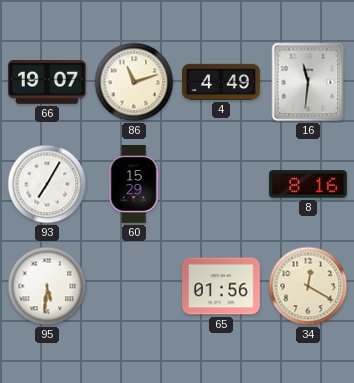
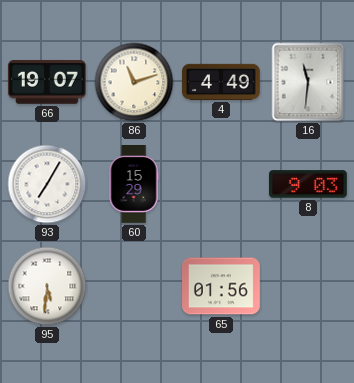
8: 8:16 -> 9:03
34: 12:20 -> none
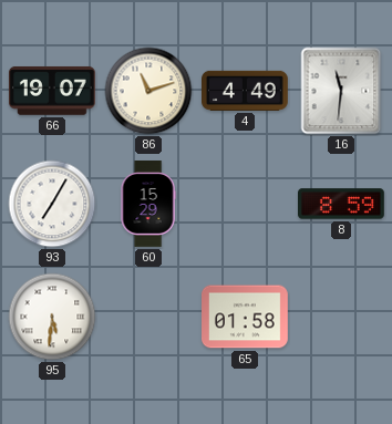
8: 9:03 -> 8:59
65: 01:56 -> 01:58
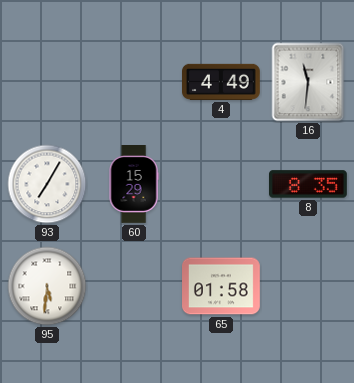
66: 19:07 -> none
86: 11:12 -> none
8: 8:59 -> 8:35
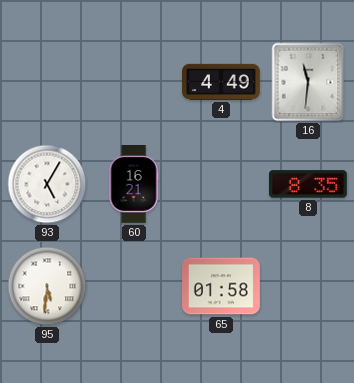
93: 7:05 -> 5:05
60: 15:29 -> 16:21
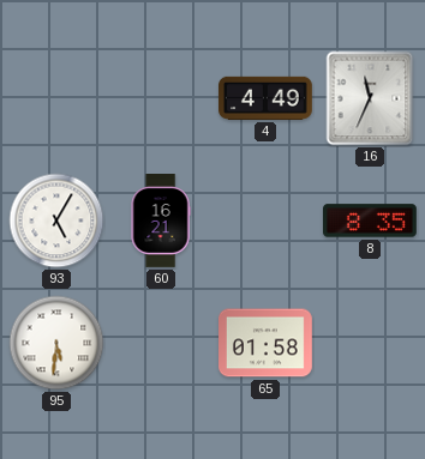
16: 11:31 -> 11:34
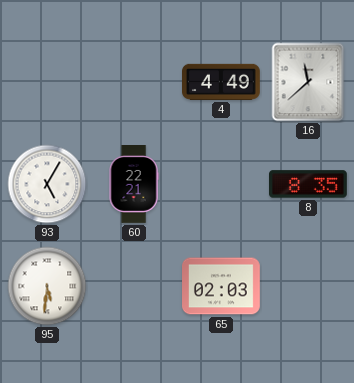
16: 11:34 -> 11:38
60: 16:21 -> 22:21
65: 01:58 -> 02:03
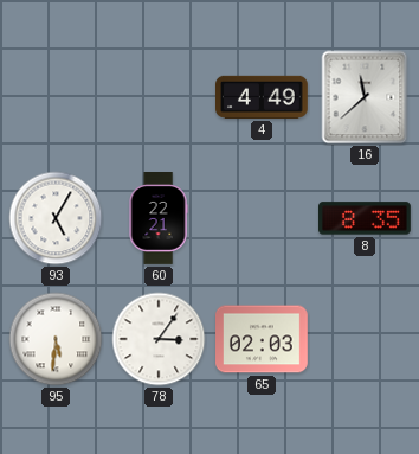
78: none -> 3:06
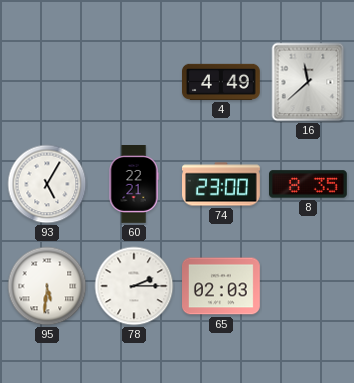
74: none -> 23:00
78: 3:06 -> 2:15
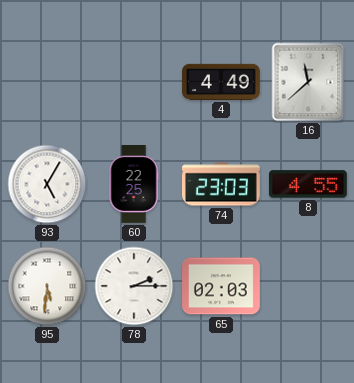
60: 22:21 -> 22:25
74: 23:00 -> 23:03
8: 8:35 -> 4:55
